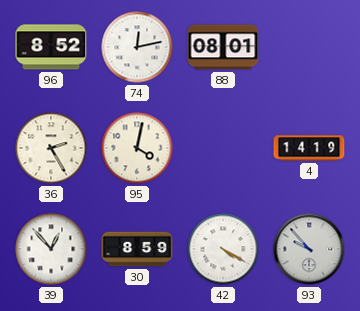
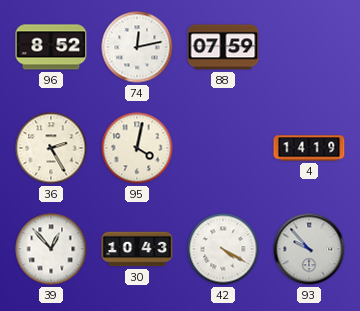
88: 08:01 -> 07:59
30: 8:59 -> 10:43
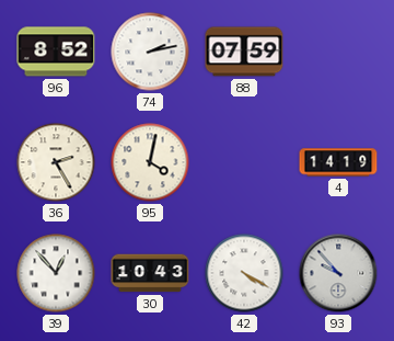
74: 12:13 -> 2:13
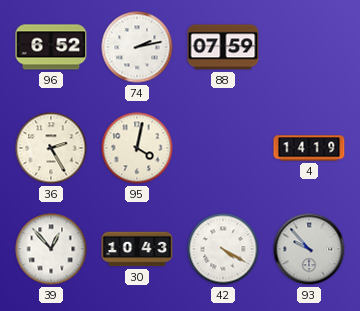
96: 8:52 -> 6:52
